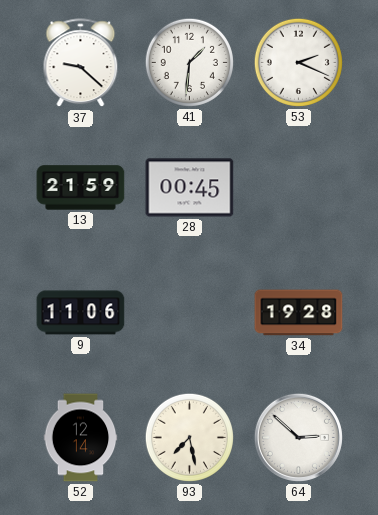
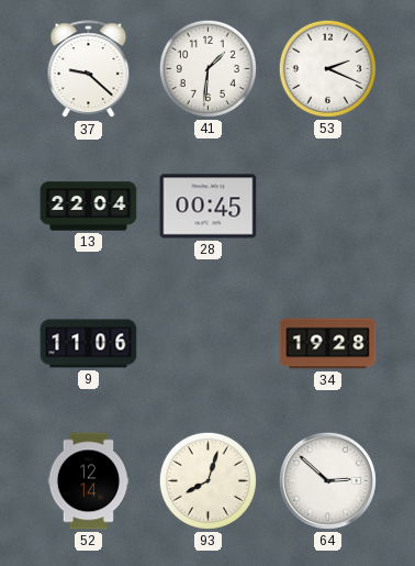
13: 21:59 -> 22:04
93: 7:28 -> 8:03
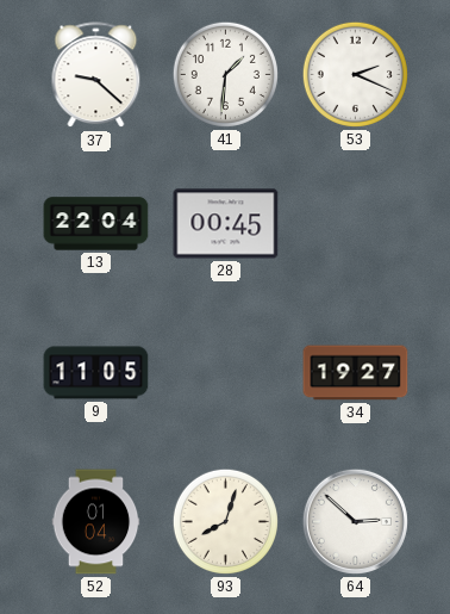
9: 11:06 -> 11:05
34: 19:28 -> 19:27
52: 12:14 -> 01:04
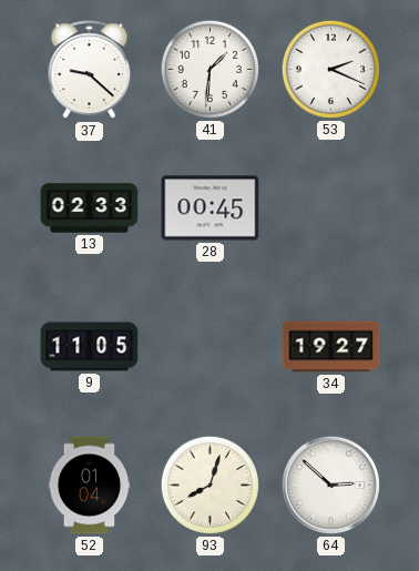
13: 22:04 -> 02:33
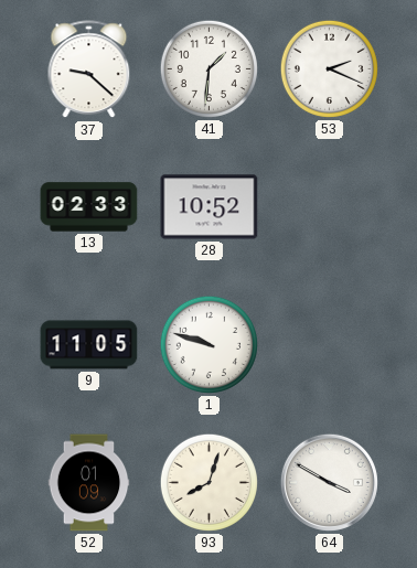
28: 00:45 -> 10:52
1: none -> 9:48
34: 19:27 -> none
52: 01:04 -> 01:09
64: 2:52 -> 3:50
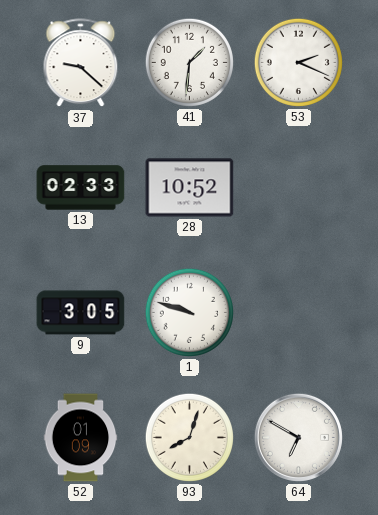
9: 11:05 -> 3:05
64: 3:50 -> 6:50
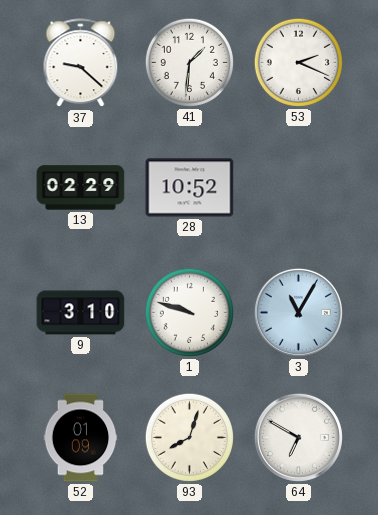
13: 02:33 -> 02:29
9: 3:05 -> 3:10
3: none -> 11:05
